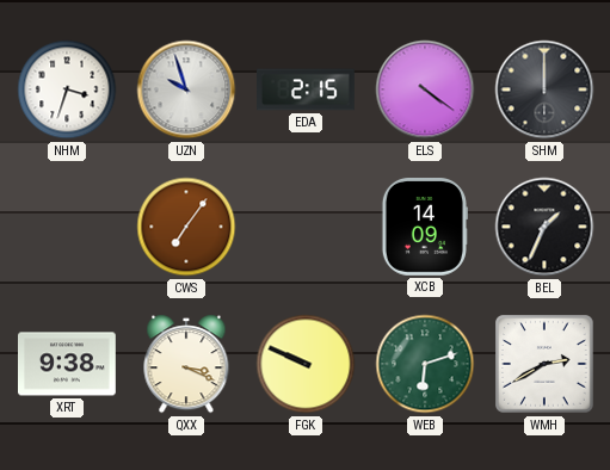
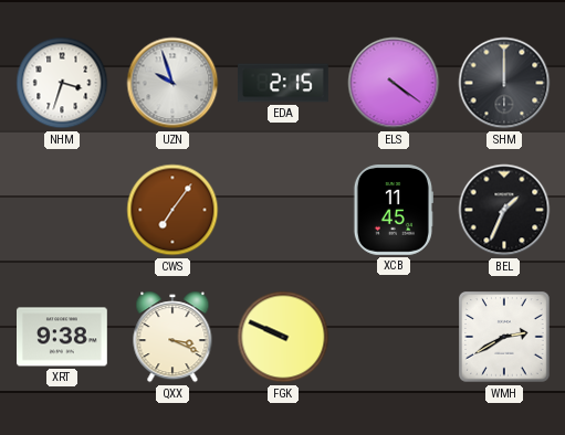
XCB: 14:09 -> 11:45
WEB: 6:12 -> none
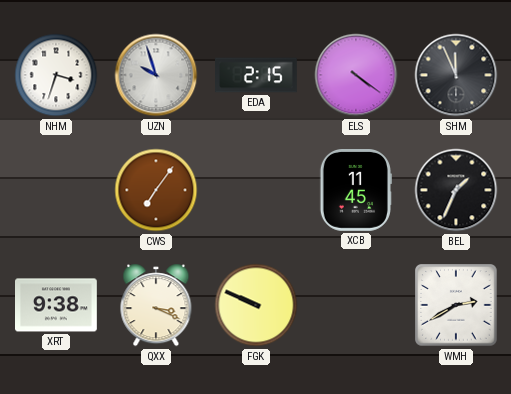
SHM: 12:00 -> 11:56
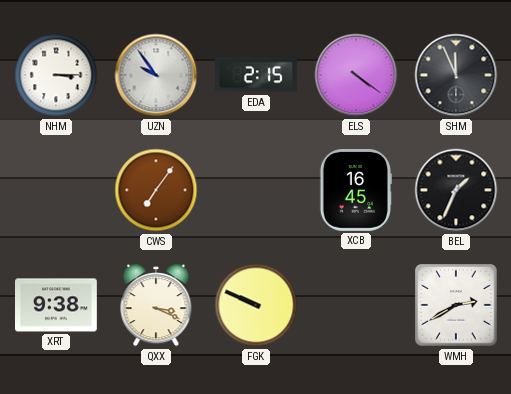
NHM: 3:33 -> 3:15
UZN: 9:57 -> 9:54
XCB: 11:45 -> 16:45
